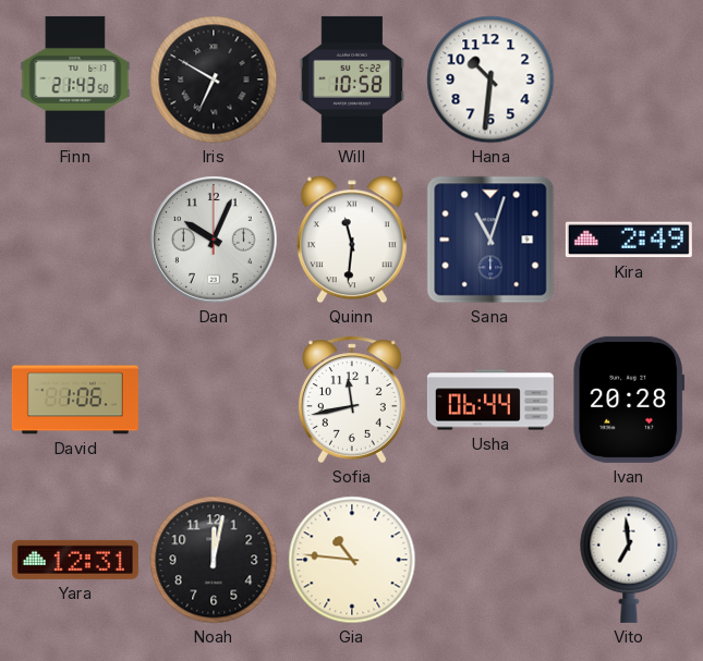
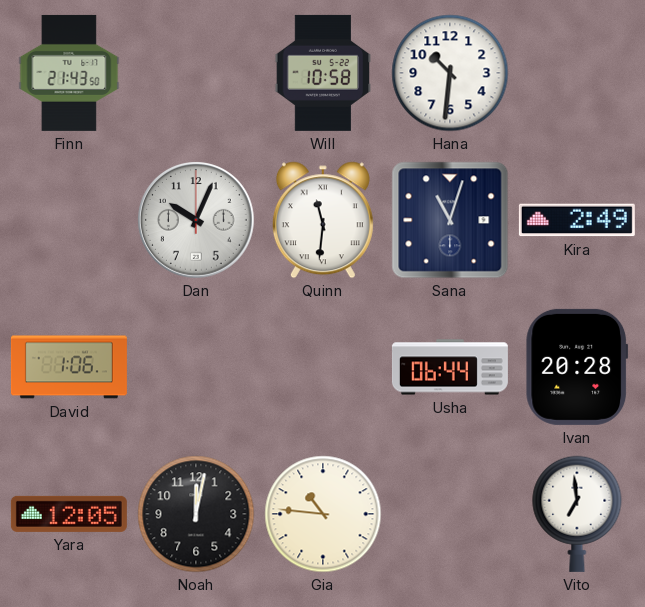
Iris: 6:50 -> none
Sofia: 11:43 -> none
Yara: 12:31 -> 12:05
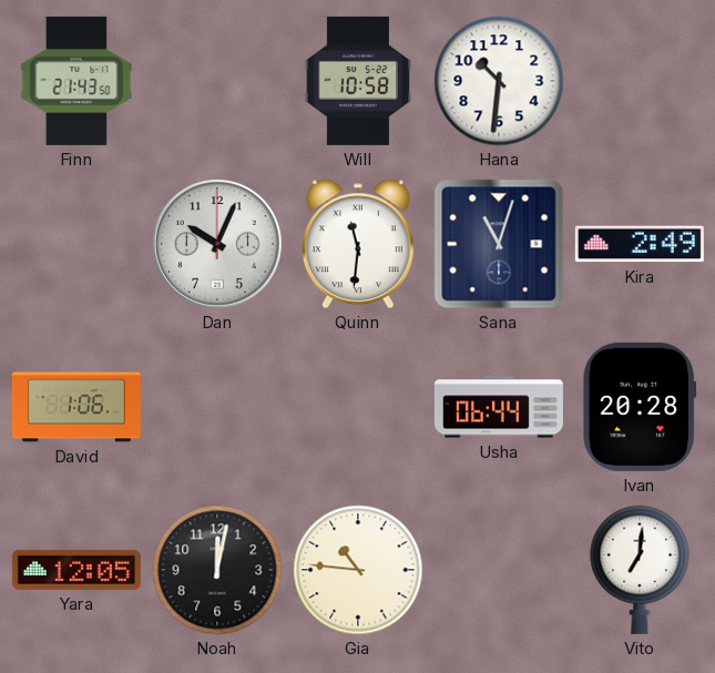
Vito: 6:59 -> 7:01
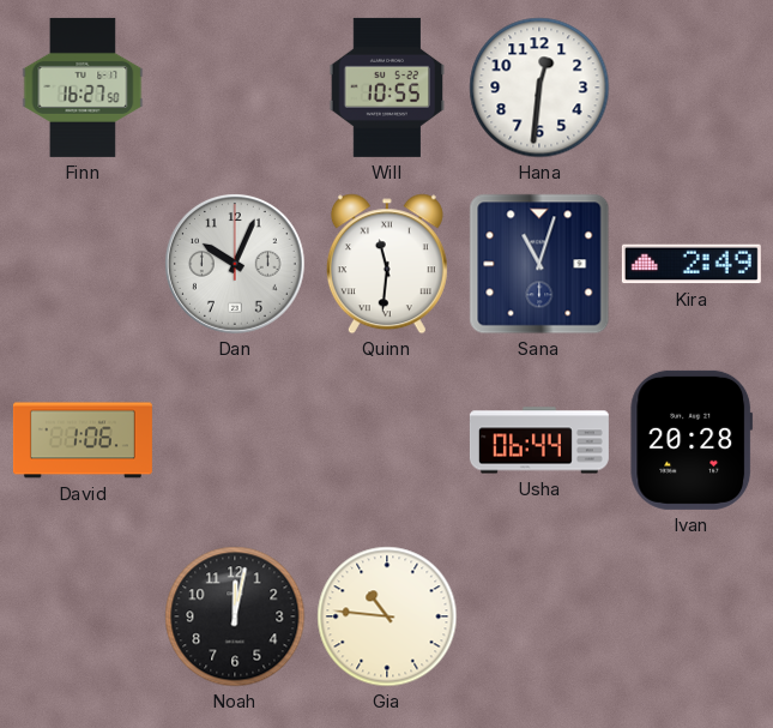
Finn: 21:43 -> 16:27
Will: 10:58 -> 10:55
Hana: 10:31 -> 12:31
Yara: 12:05 -> none
Vito: 7:01 -> none
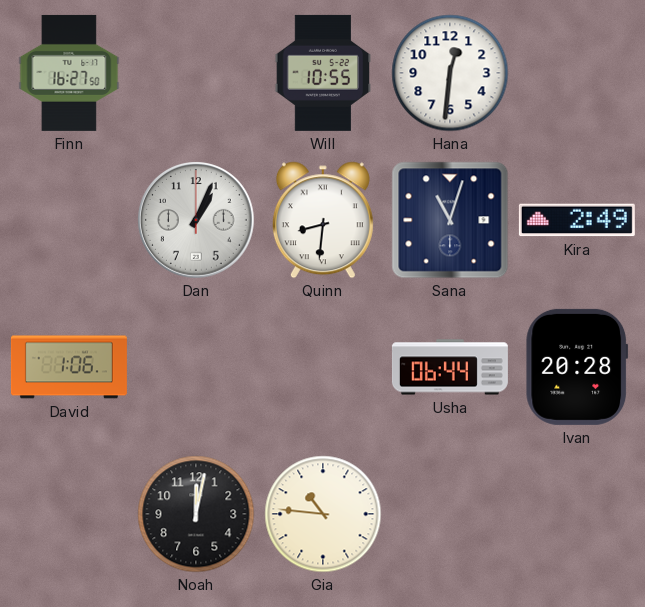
Dan: 10:04 -> 1:04
Quinn: 11:31 -> 8:31
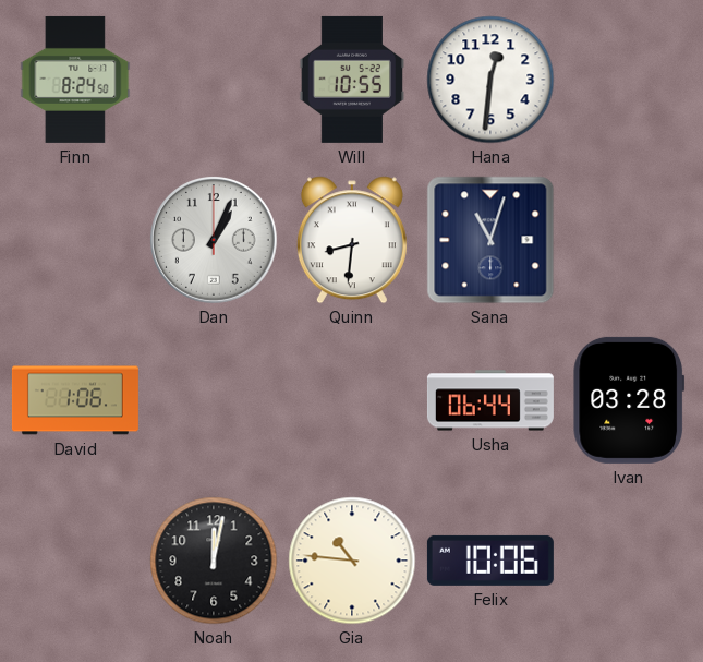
Finn: 16:27 -> 8:24
Kira: 2:49 -> none
Ivan: 20:28 -> 03:28
Felix: none -> 10:06
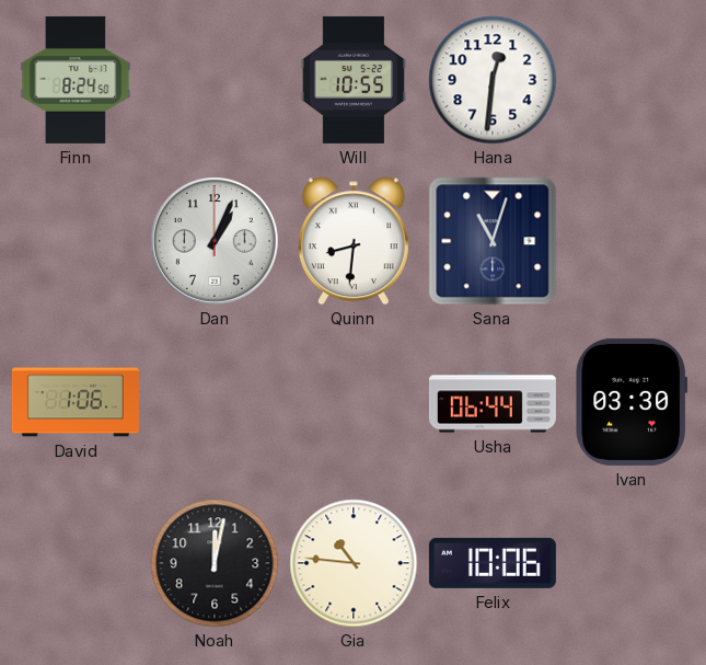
Ivan: 03:28 -> 03:30
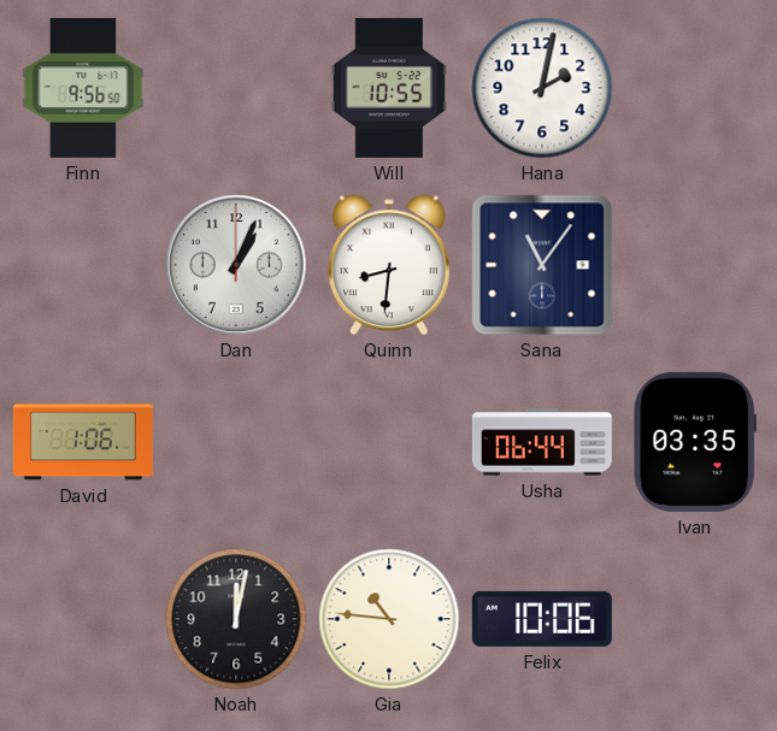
Finn: 8:24 -> 9:56
Hana: 12:31 -> 2:02
Sana: 11:03 -> 11:06
Ivan: 03:30 -> 03:35
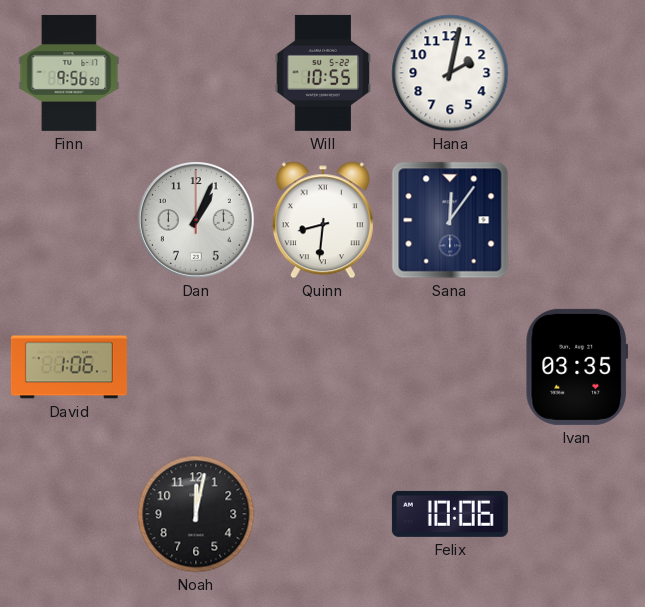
Sana: 11:06 -> 12:06
Usha: 06:44 -> none
Gia: 10:46 -> none
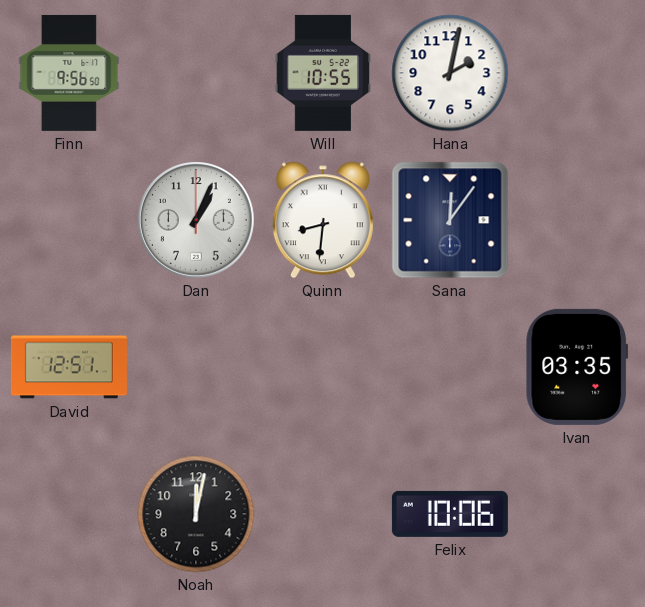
David: 1:06 -> 12:51
